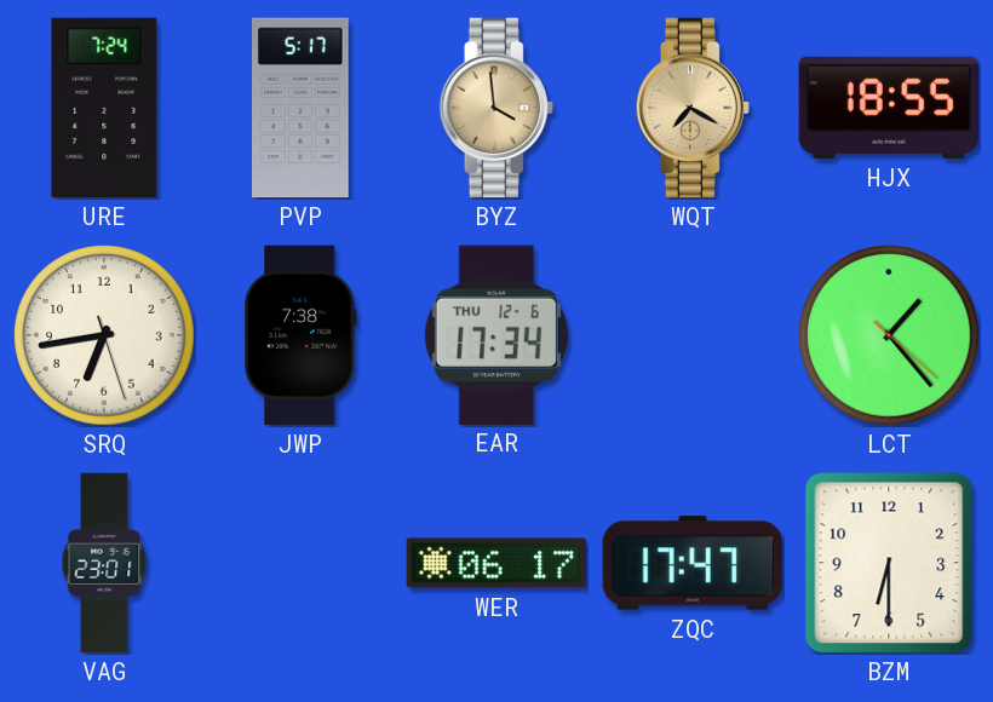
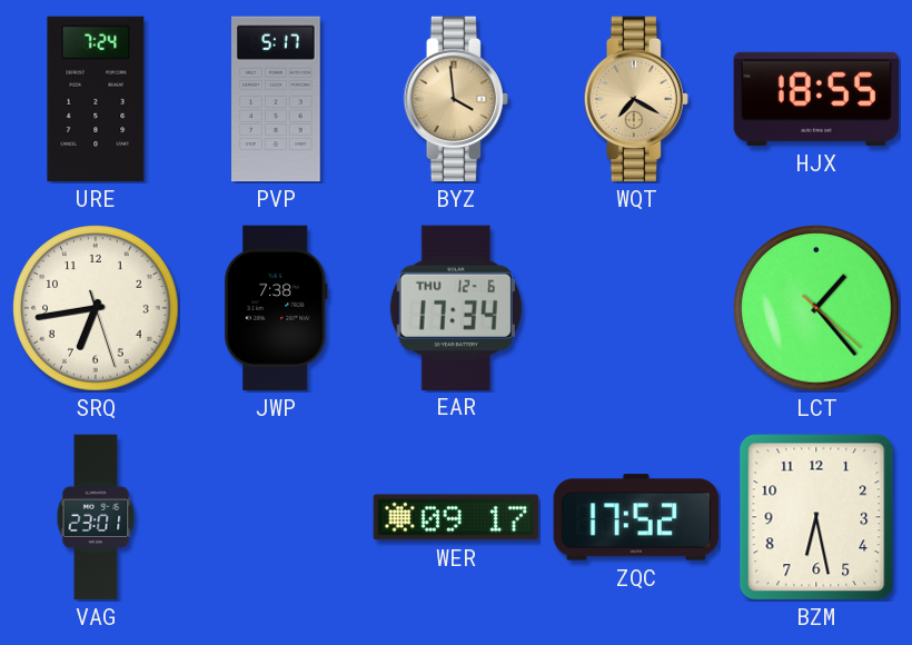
WER: 06:17 -> 09:17
ZQC: 17:47 -> 17:52
BZM: 6:30 -> 6:28
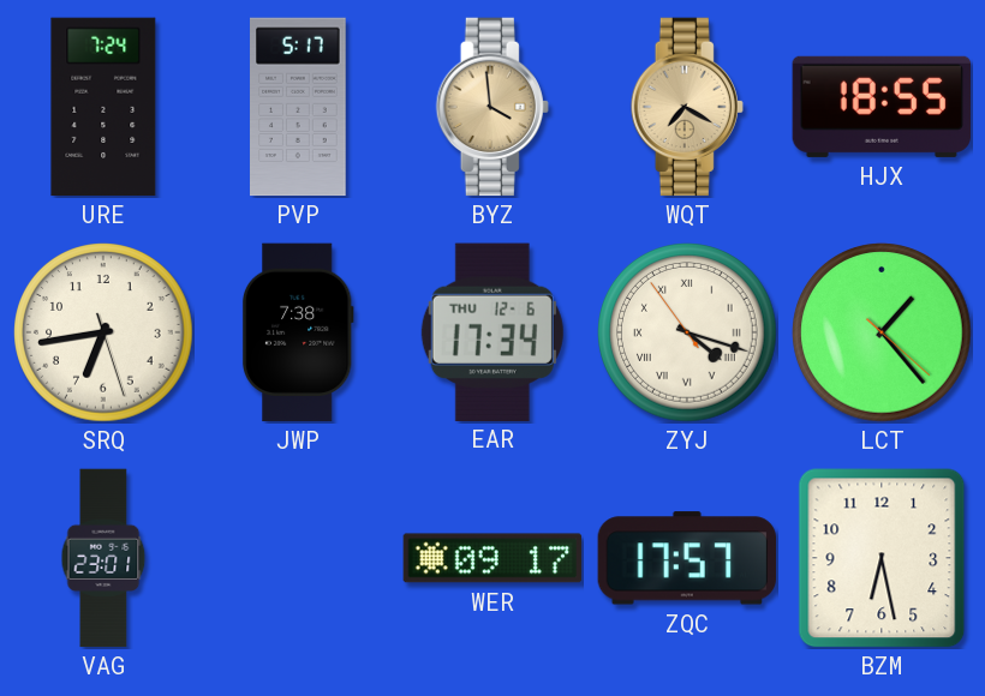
ZYJ: none -> 4:17
ZQC: 17:52 -> 17:57
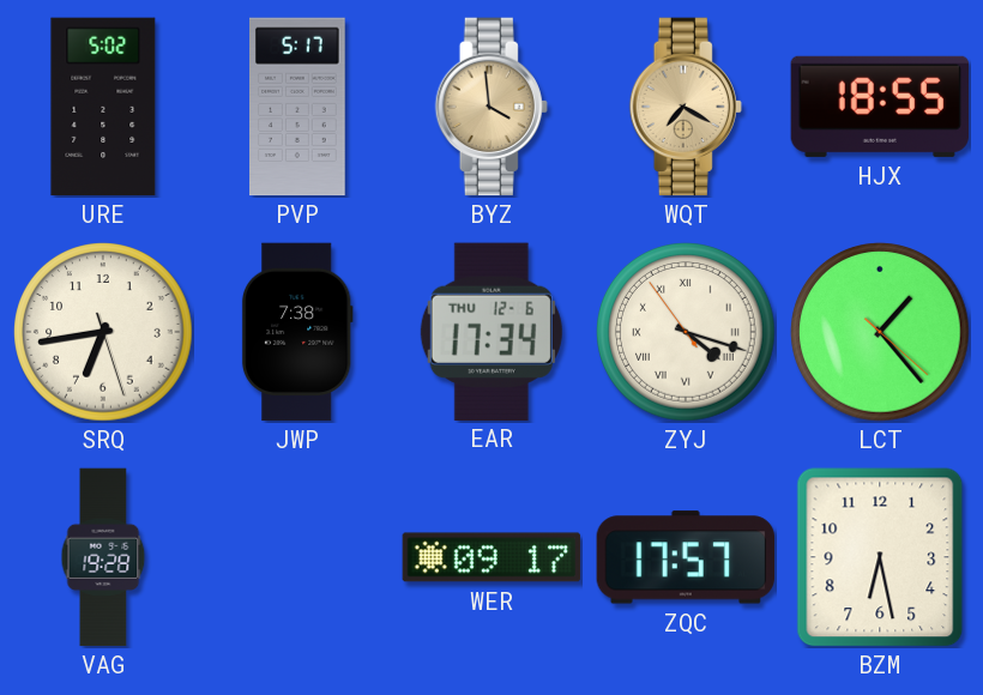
URE: 7:24 -> 5:02
VAG: 23:01 -> 19:28
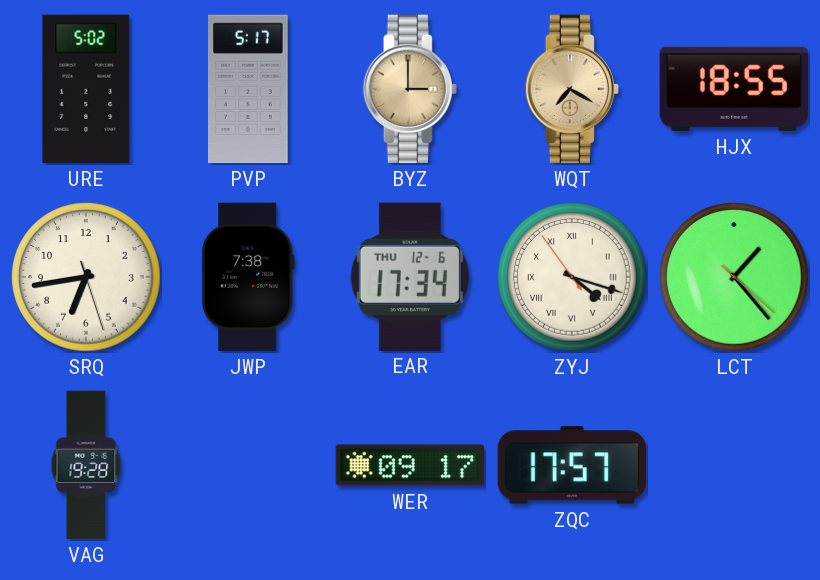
BYZ: 3:59 -> 3:00
BZM: 6:28 -> none
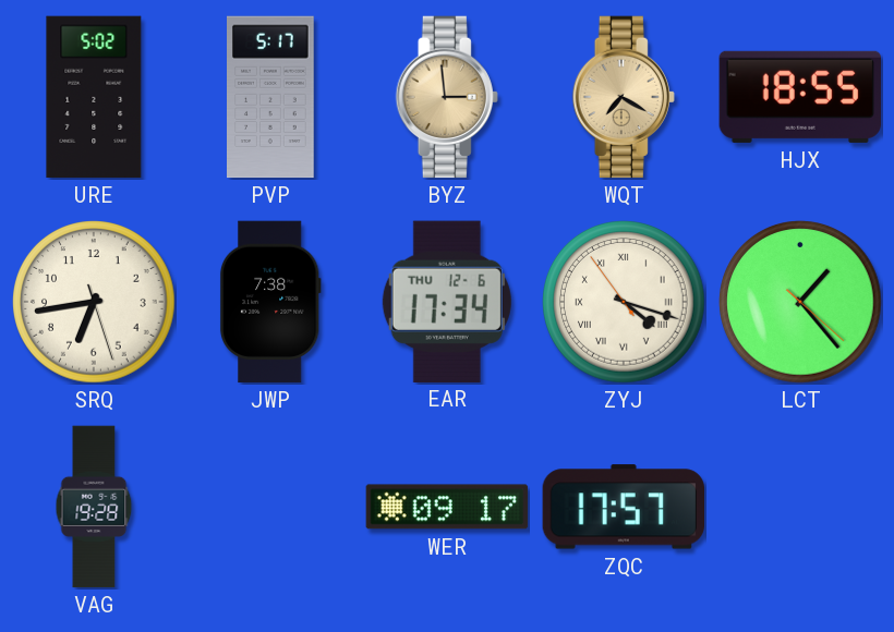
BYZ: 3:00 -> 2:59
